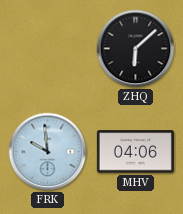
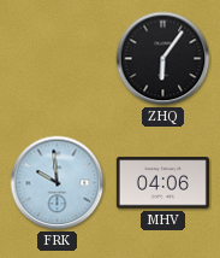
ZHQ: 6:08 -> 6:06
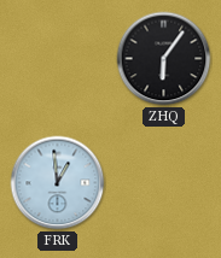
FRK: 9:59 -> 12:59
MHV: 04:06 -> none
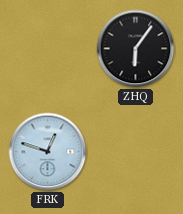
FRK: 12:59 -> 12:48
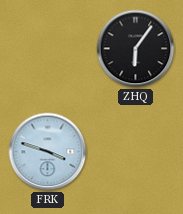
FRK: 12:48 -> 3:48
